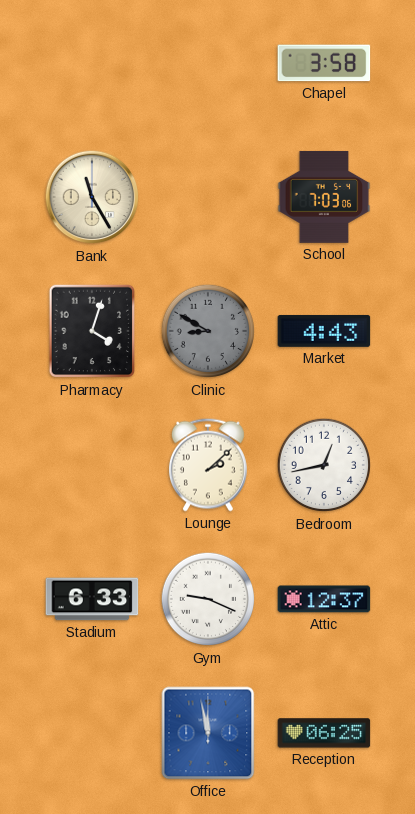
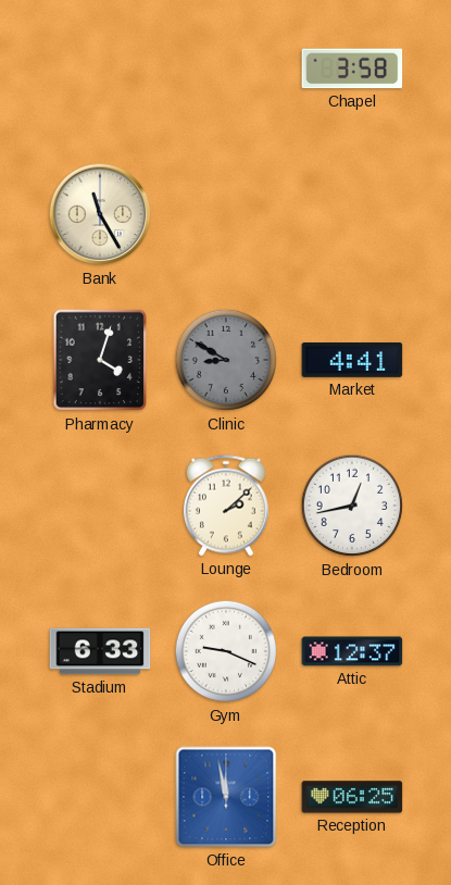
School: 7:03 -> none
Market: 4:43 -> 4:41
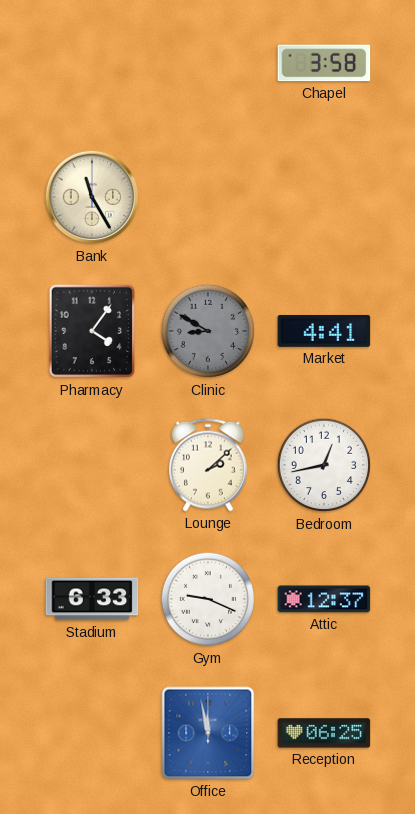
Pharmacy: 4:03 -> 4:06
